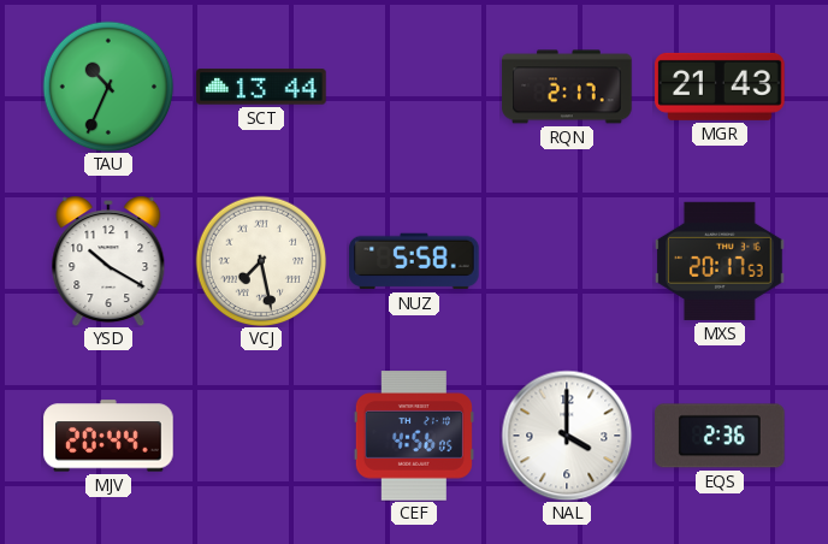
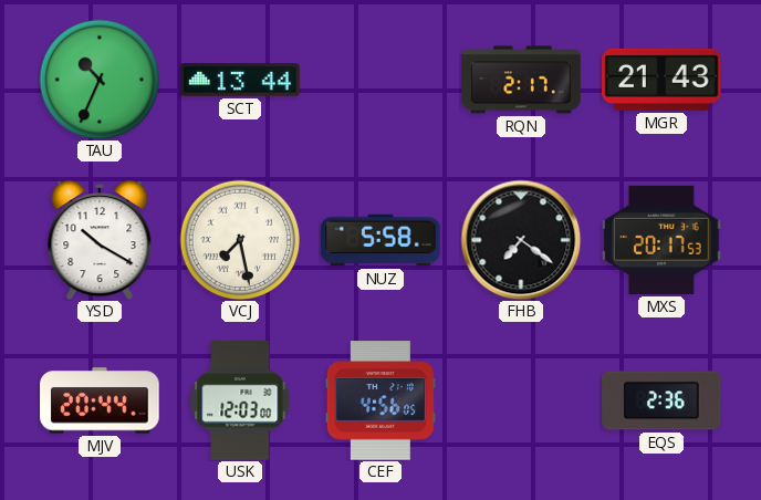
FHB: none -> 7:21
USK: none -> 12:03
NAL: 4:00 -> none
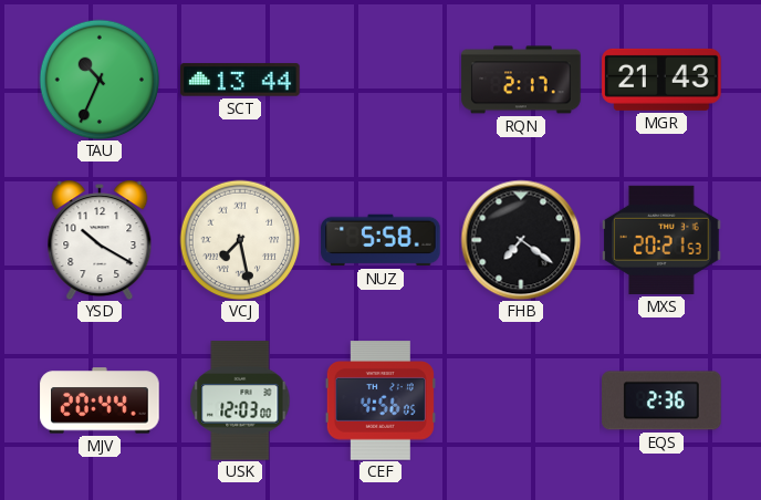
MXS: 20:17 -> 20:21
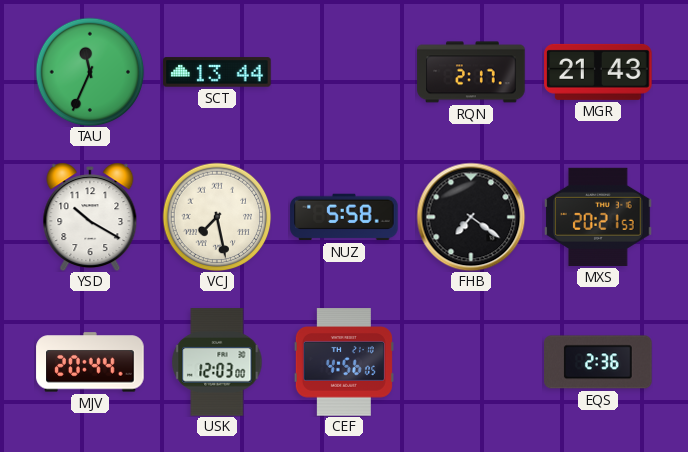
TAU: 10:34 -> 11:34
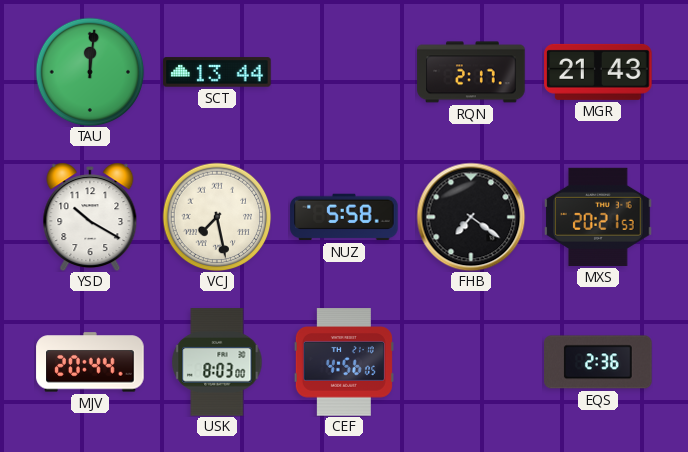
TAU: 11:34 -> 12:01
USK: 12:03 -> 8:03
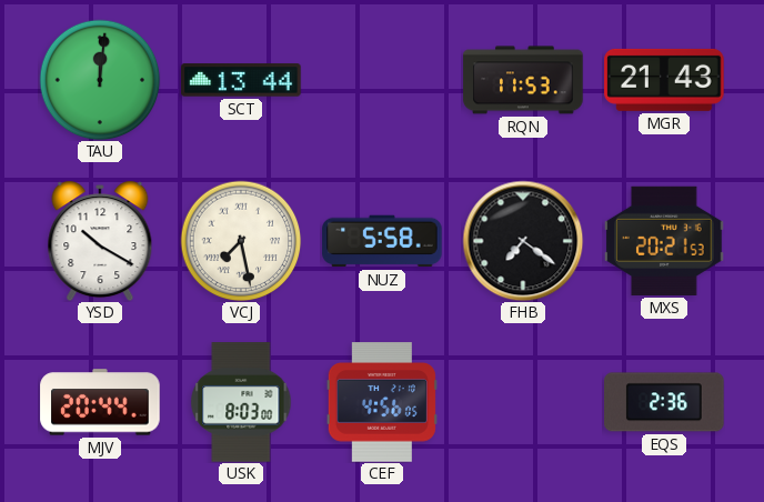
RQN: 2:17 -> 11:53
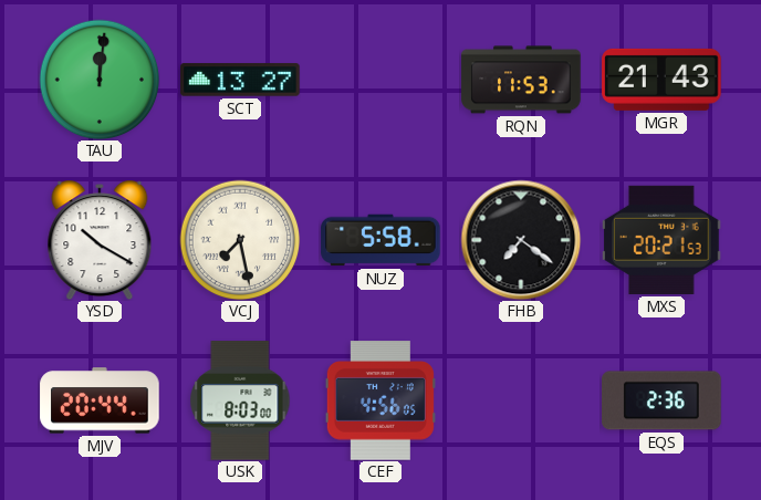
SCT: 13:44 -> 13:27
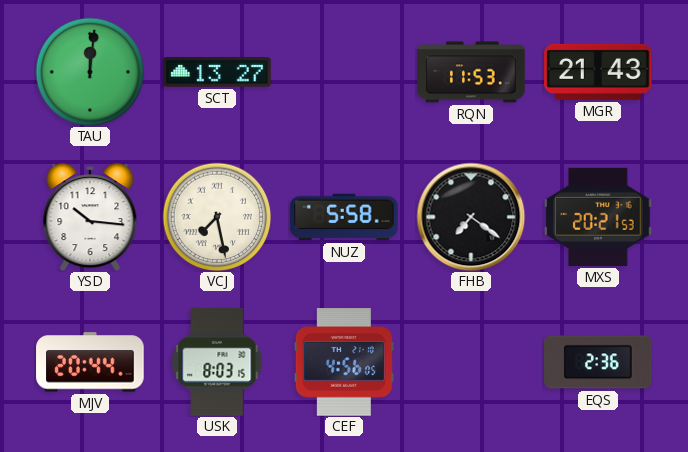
YSD: 10:20 -> 10:16
USK: 8:03:00 -> 8:03:15
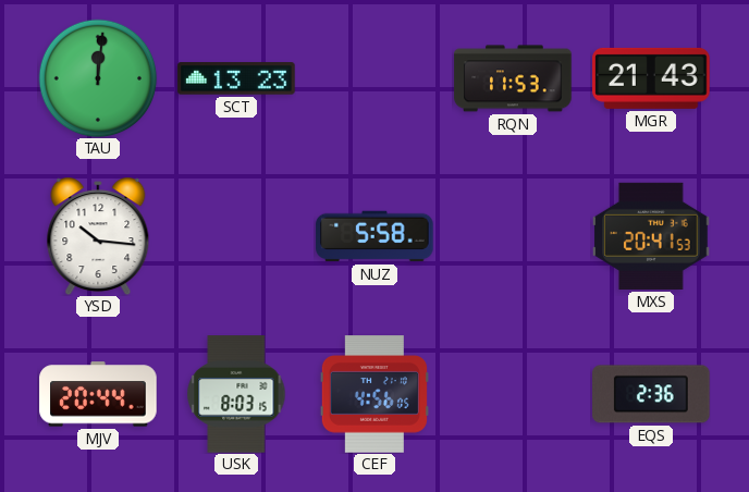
SCT: 13:27 -> 13:23
VCJ: 7:28 -> none
FHB: 7:21 -> none
MXS: 20:21 -> 20:41
